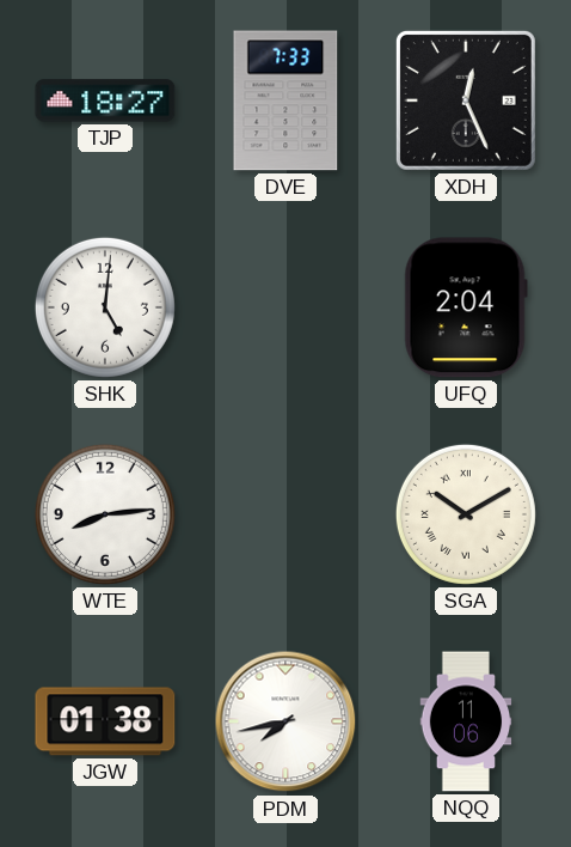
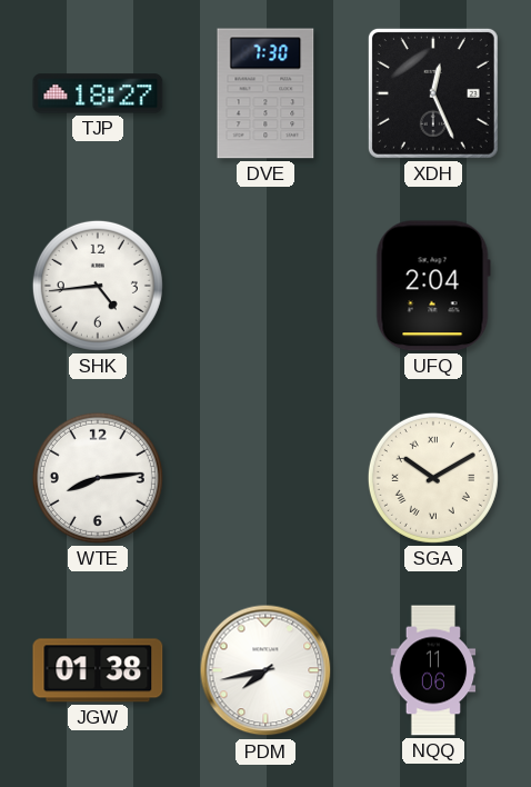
DVE: 7:33 -> 7:30
SHK: 5:01 -> 4:44
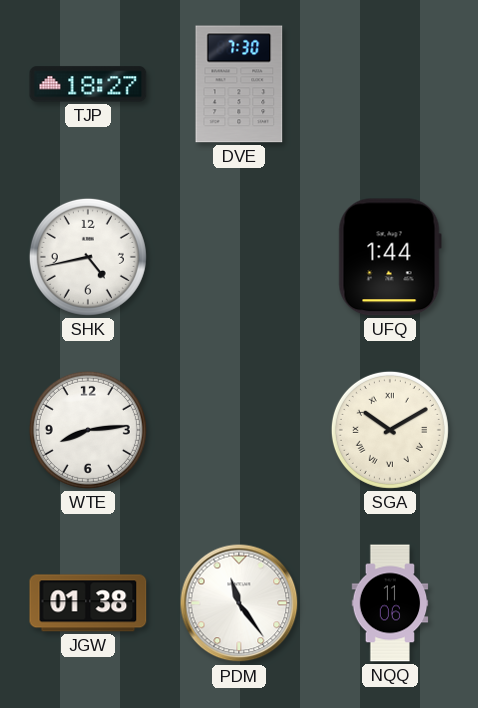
XDH: 12:26 -> none
SHK: 4:44 -> 4:43
UFQ: 2:04 -> 1:44
PDM: 7:43 -> 11:24
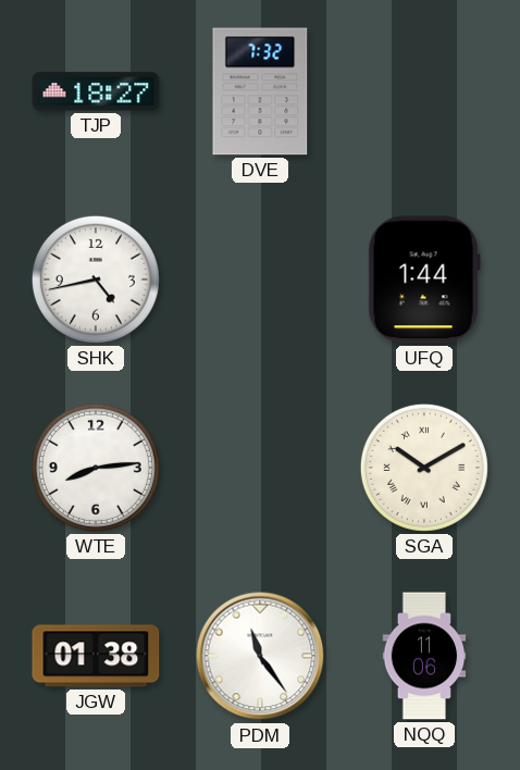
DVE: 7:30 -> 7:32
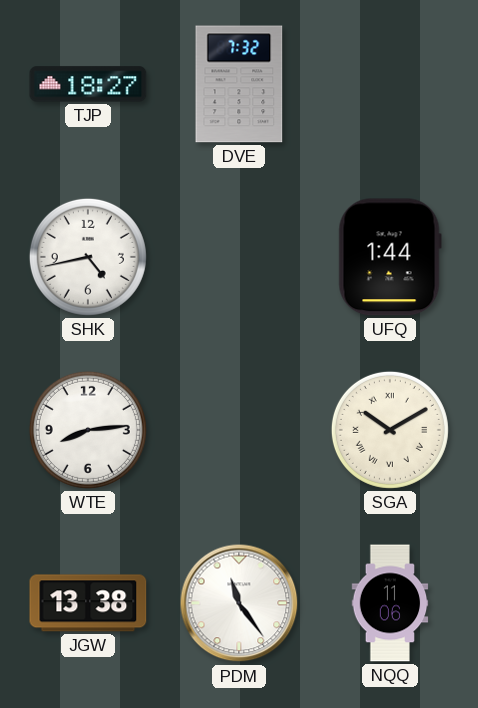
JGW: 01:38 -> 13:38
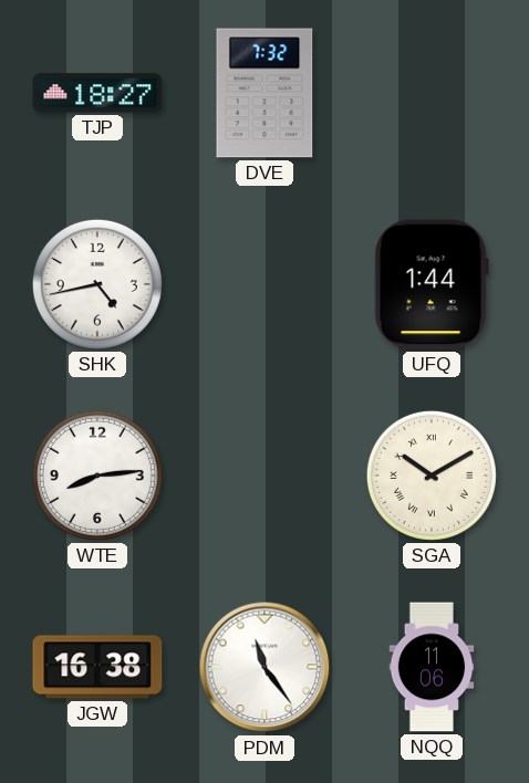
JGW: 13:38 -> 16:38
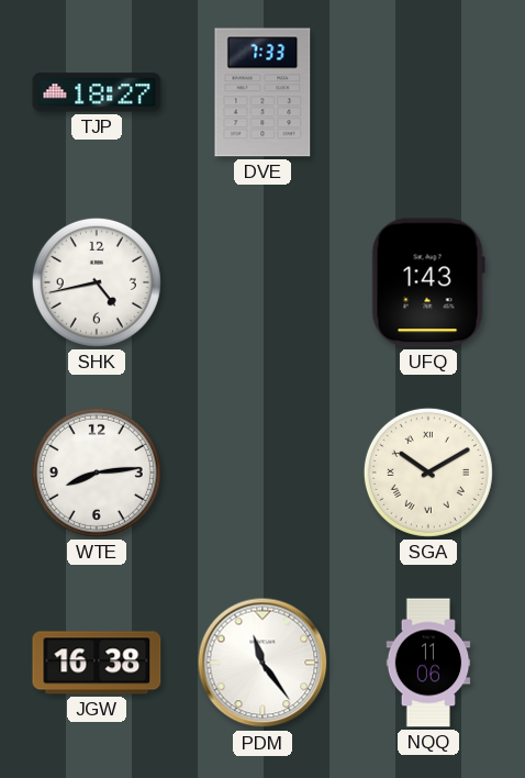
DVE: 7:32 -> 7:33
UFQ: 1:44 -> 1:43
